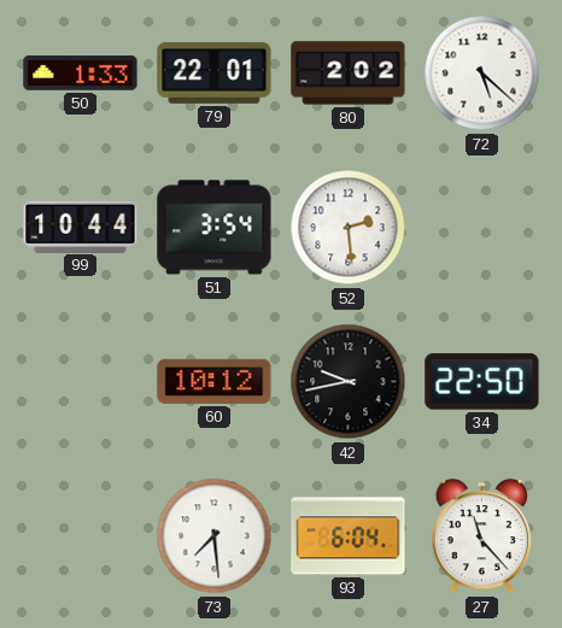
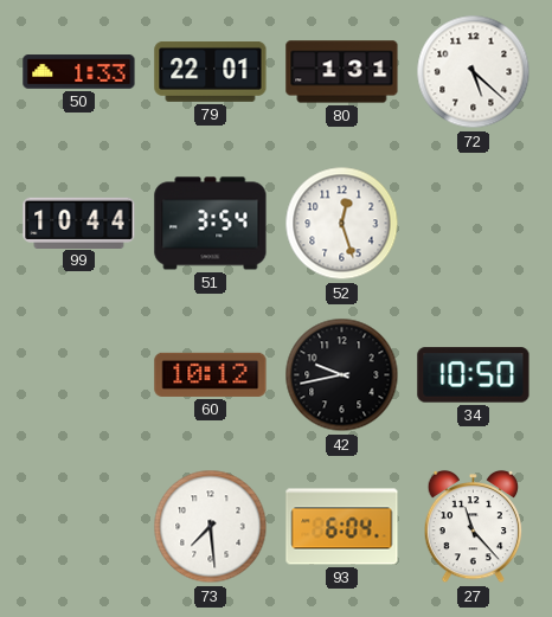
80: 2:02 -> 1:31
52: 2:29 -> 12:27
34: 22:50 -> 10:50
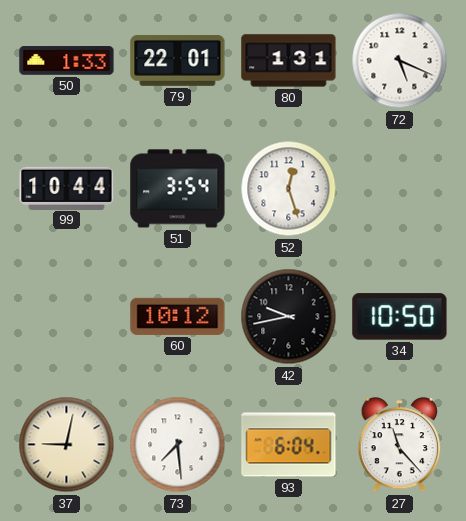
72: 5:22 -> 5:19
37: none -> 9:02
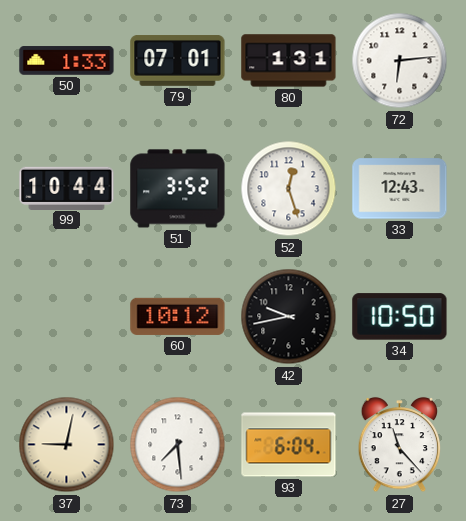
79: 22:01 -> 07:01
72: 5:19 -> 6:14
51: 3:54 -> 3:52
33: none -> 12:43
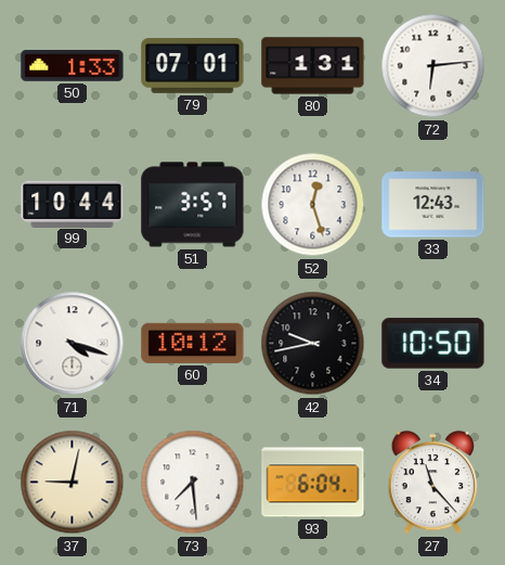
51: 3:52 -> 3:57
71: none -> 4:18
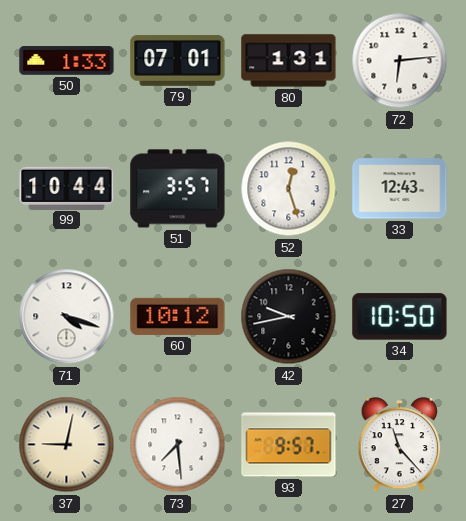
93: 6:04 -> 9:57
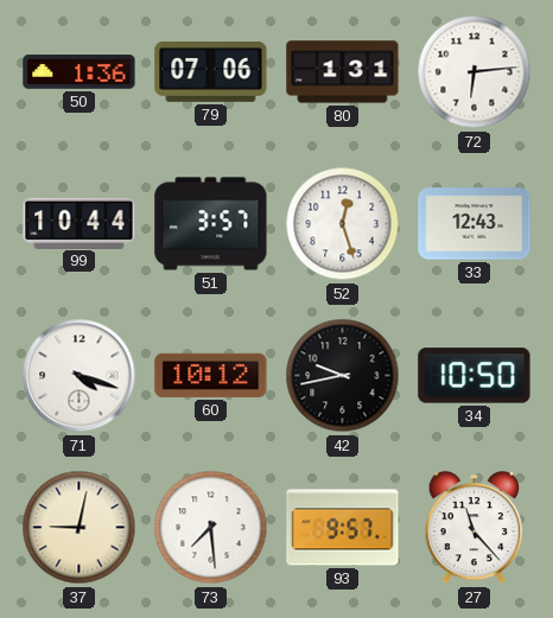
50: 1:33 -> 1:36
79: 07:01 -> 07:06
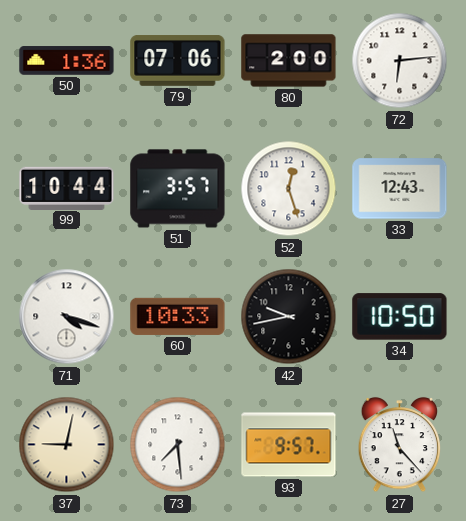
80: 1:31 -> 2:00
60: 10:12 -> 10:33
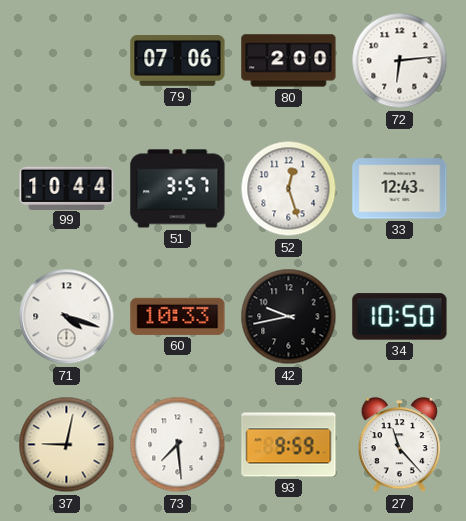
50: 1:36 -> none
93: 9:57 -> 9:59
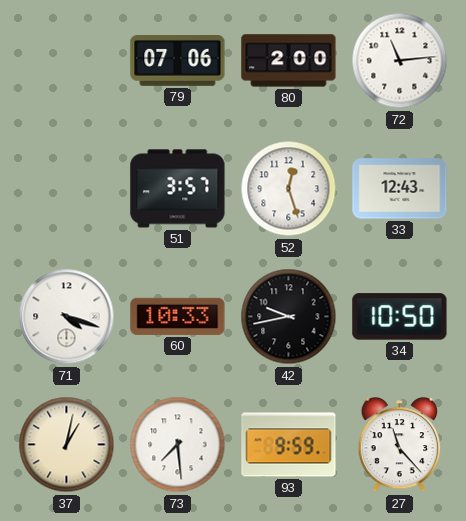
72: 6:14 -> 11:14
99: 10:44 -> none
37: 9:02 -> 1:02
